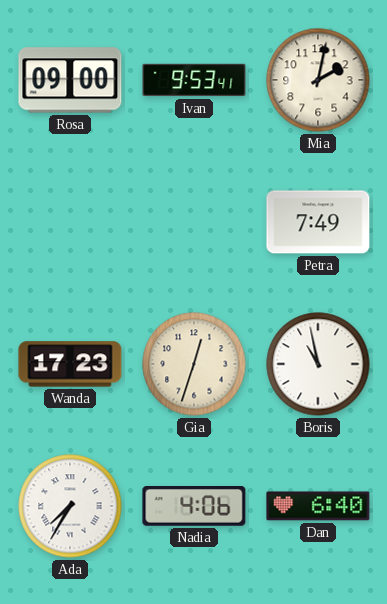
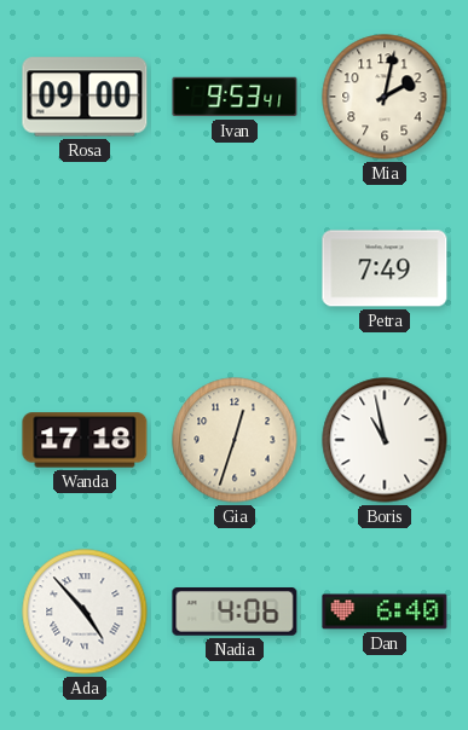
Wanda: 17:23 -> 17:18
Ada: 7:35 -> 4:53
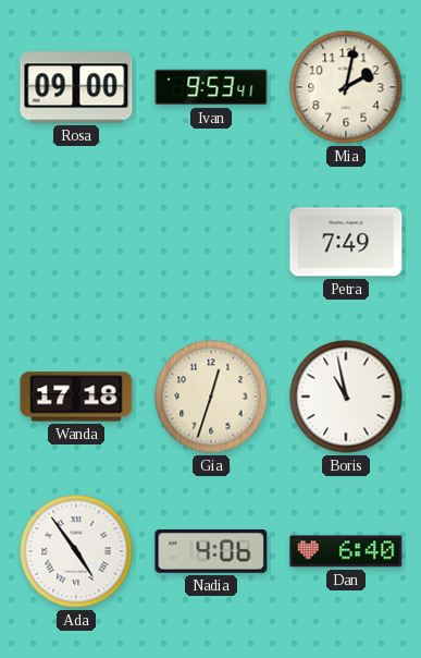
Ada: 4:53 -> 4:54
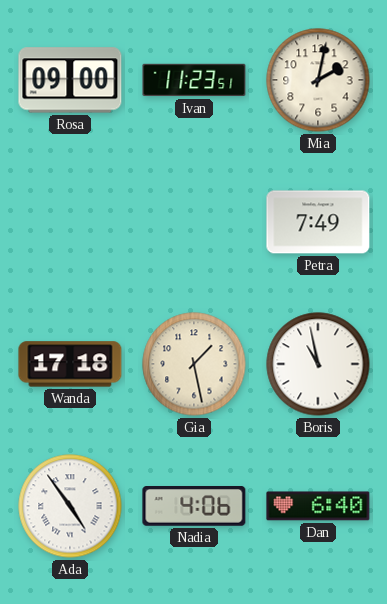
Ivan: 9:53 -> 11:23
Gia: 12:33 -> 1:28
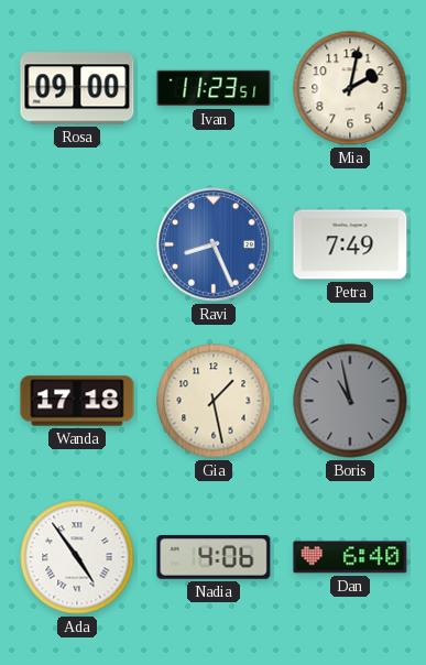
Ravi: none -> 8:26
Boris dial: white -> grey
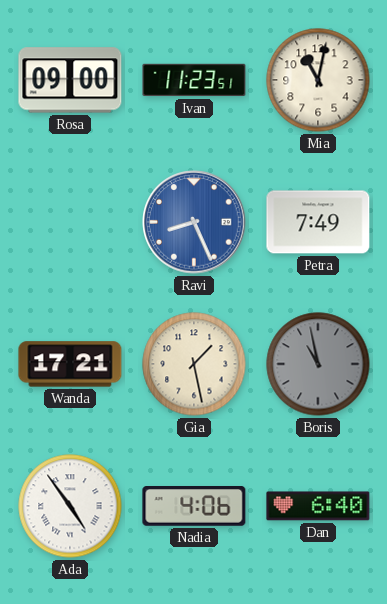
Mia: 2:02 -> 11:02
Wanda: 17:18 -> 17:21
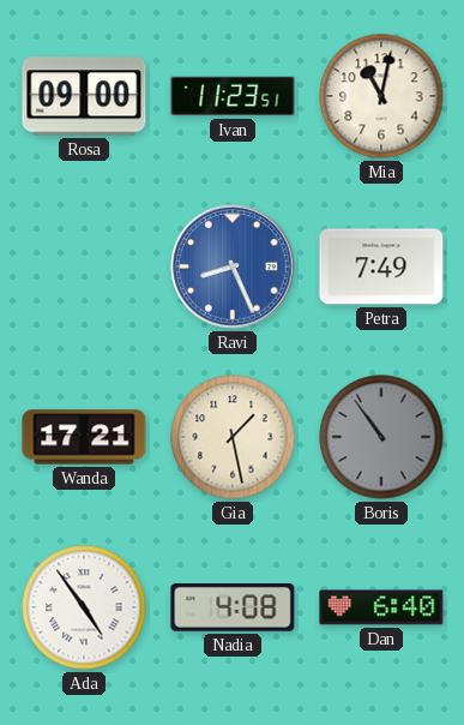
Boris: 10:58 -> 10:54
Nadia: 4:06 -> 4:08
